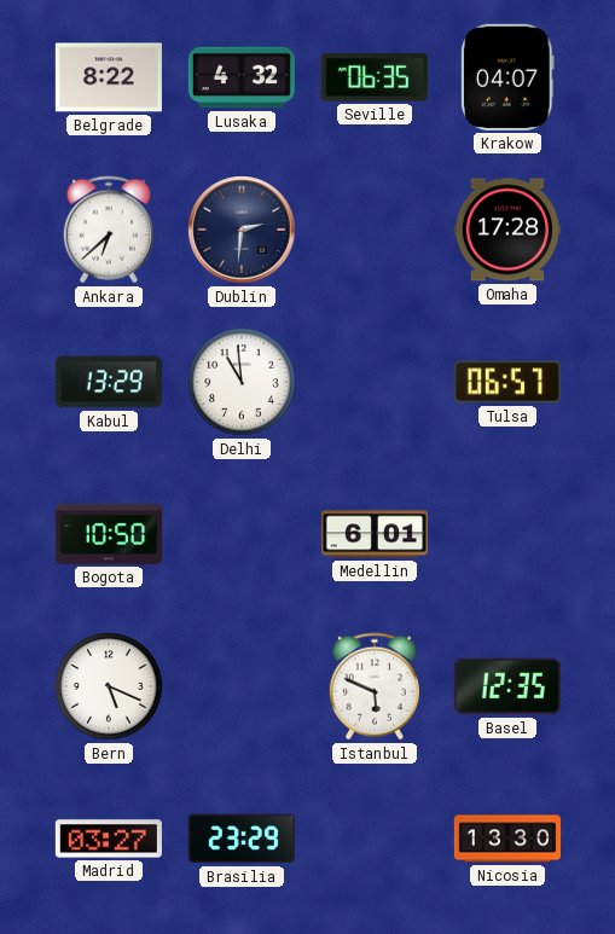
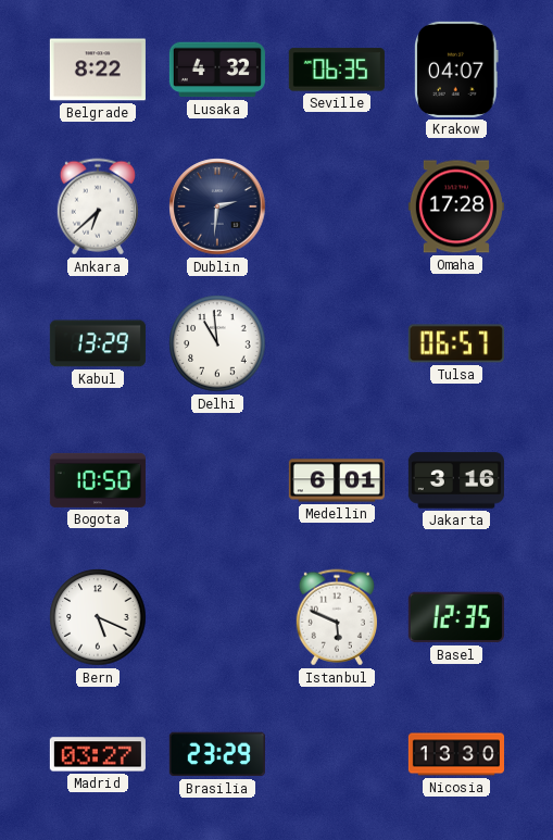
Jakarta: none -> 3:16
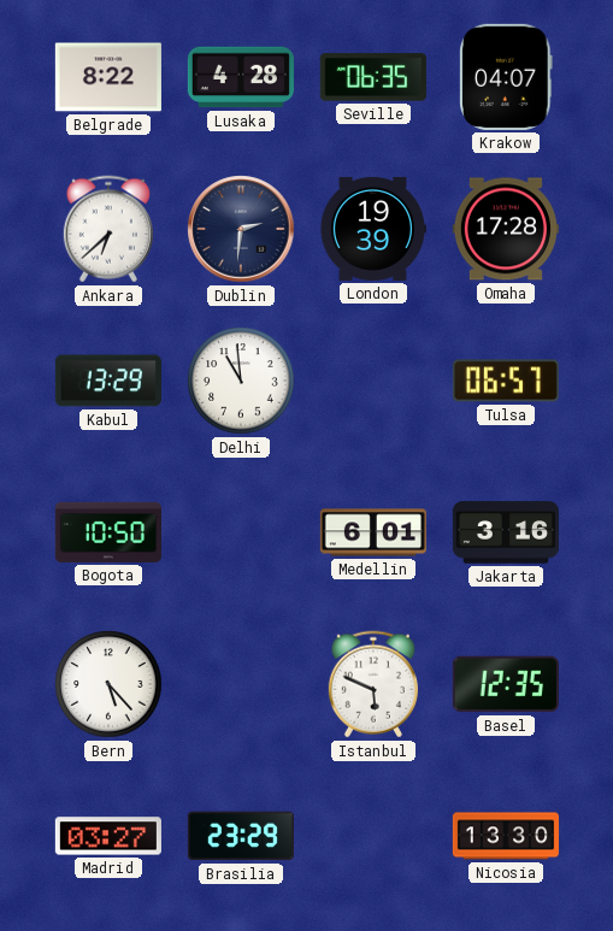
Lusaka: 4:32 -> 4:28
London: none -> 19:39
Bern: 5:19 -> 5:23
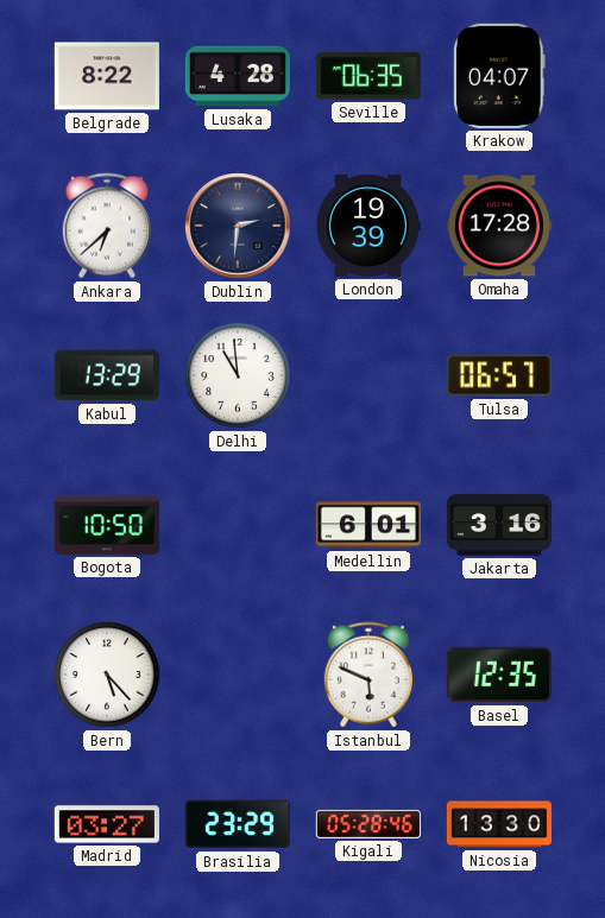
Kigali: none -> 05:28
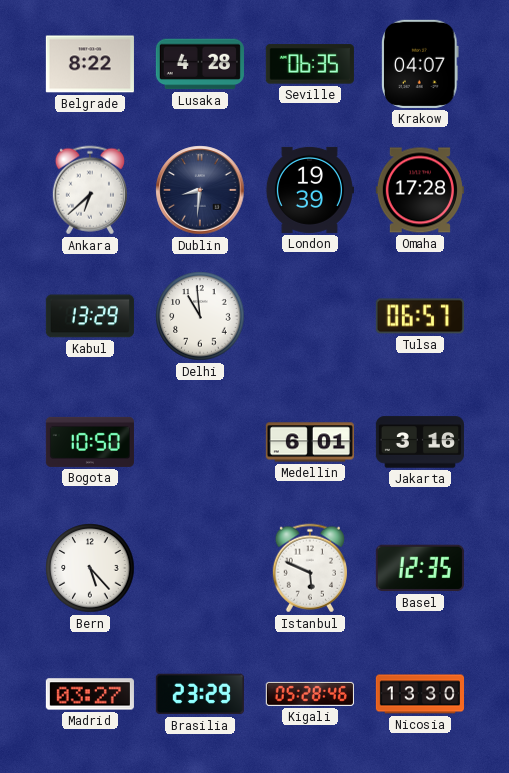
Dublin: 2:31 -> 8:31
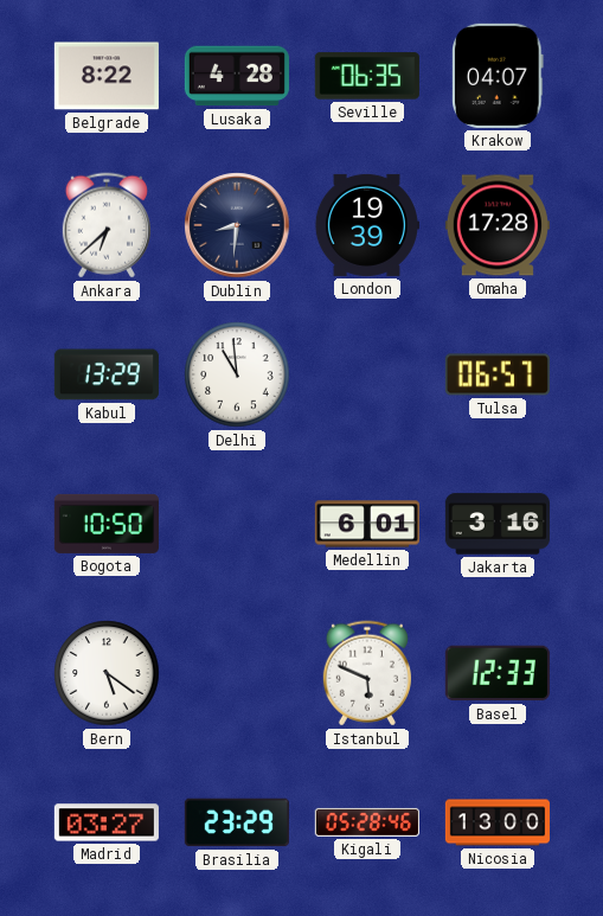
Bern: 5:23 -> 5:21
Basel: 12:35 -> 12:33
Nicosia: 13:30 -> 13:00
